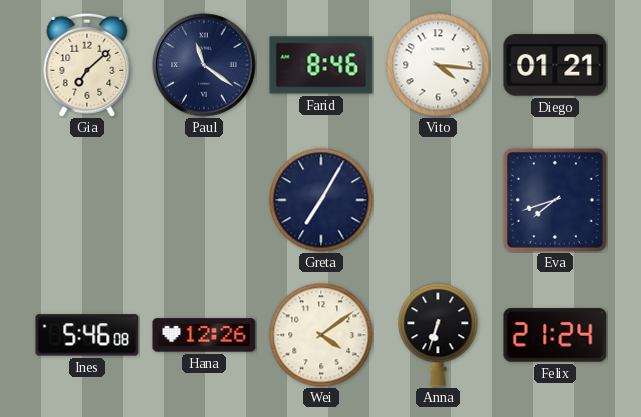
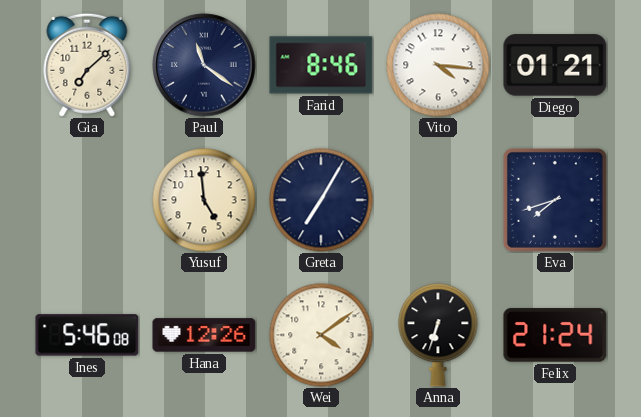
Yusuf: none -> 4:59
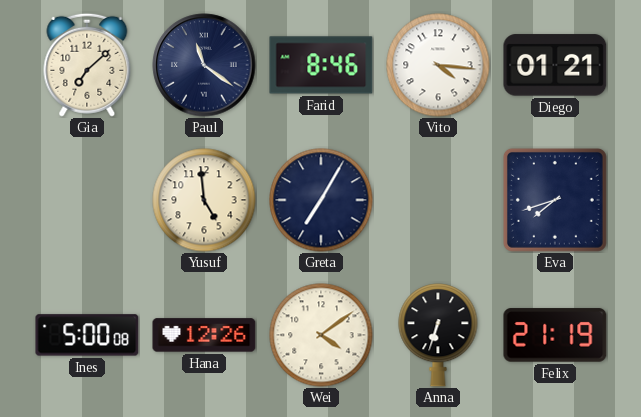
Ines: 5:46 -> 5:00
Felix: 21:24 -> 21:19
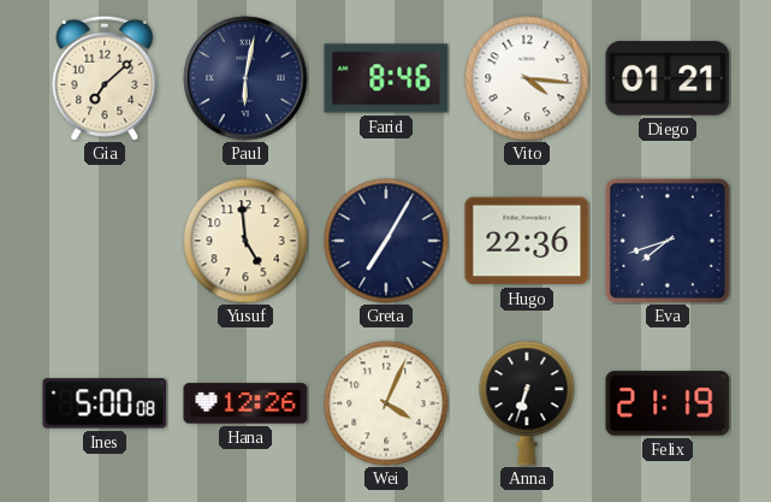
Paul: 11:21 -> 6:02
Hugo: none -> 22:36
Wei: 4:09 -> 4:04
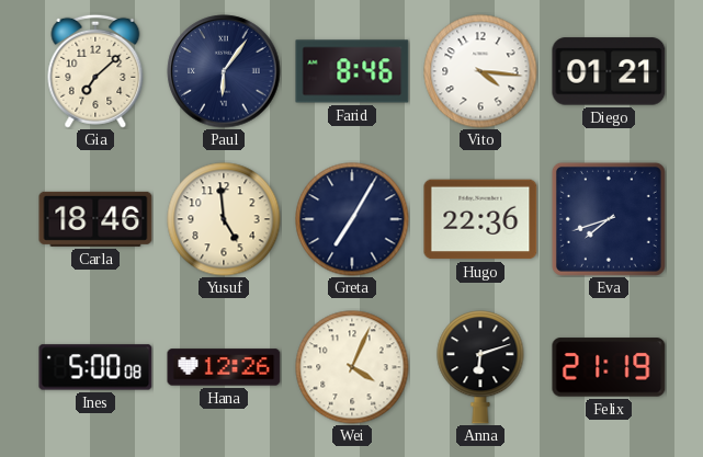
Paul: 6:02 -> 6:06
Carla: none -> 18:46
Anna: 6:33 -> 6:12
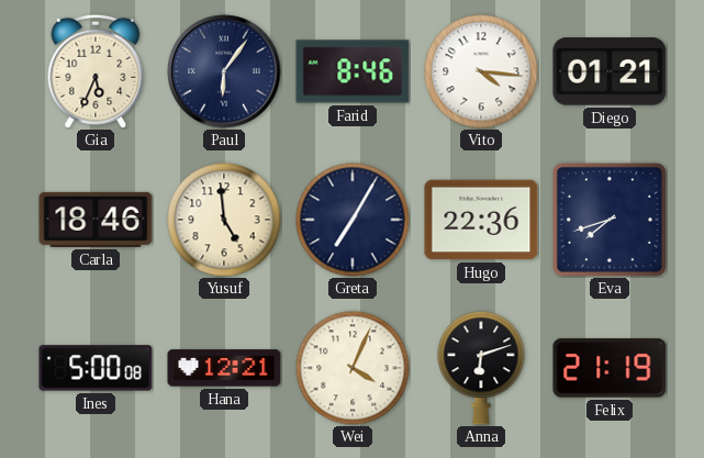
Gia: 7:08 -> 5:34
Hana: 12:26 -> 12:21
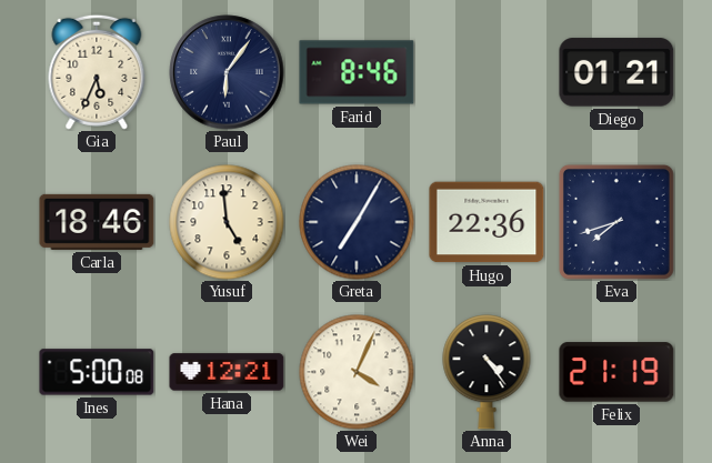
Vito: 4:16 -> none
Anna: 6:12 -> 4:24
